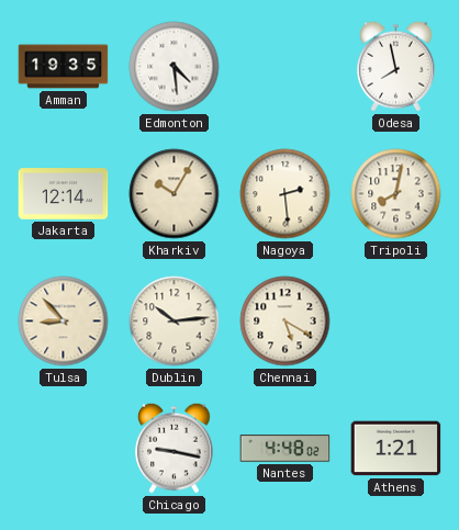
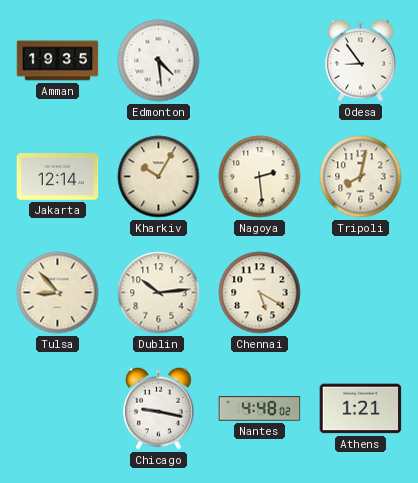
Odesa: 7:58 -> 8:54
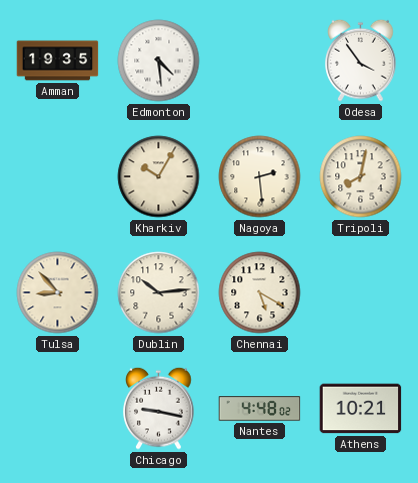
Odesa: 8:54 -> 3:54
Jakarta: 12:14 -> none
Athens: 1:21 -> 10:21
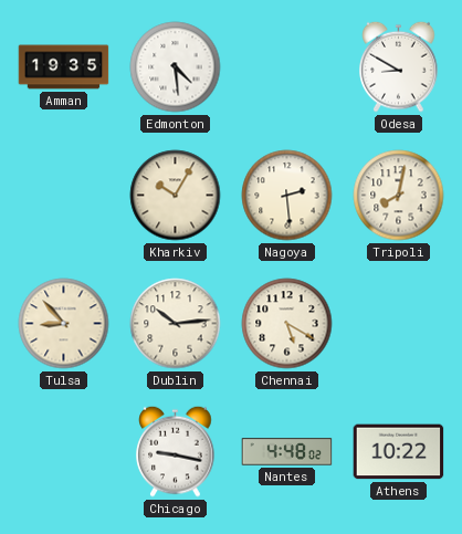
Odesa: 3:54 -> 8:50
Athens: 10:21 -> 10:22
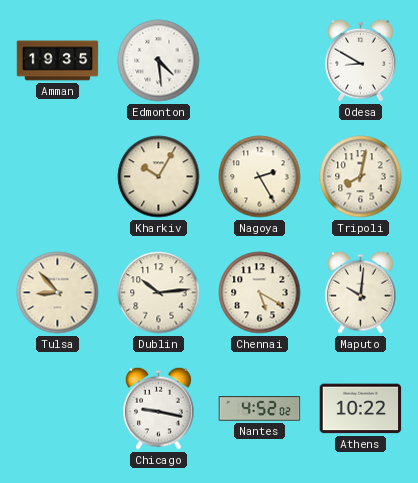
Nagoya: 2:29 -> 2:25
Maputo: none -> 10:01
Nantes: 4:48 -> 4:52
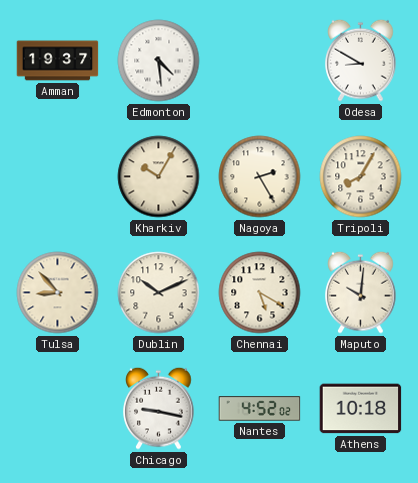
Amman: 19:35 -> 19:37
Tripoli: 8:02 -> 8:05
Dublin: 10:14 -> 10:11
Athens: 10:22 -> 10:18
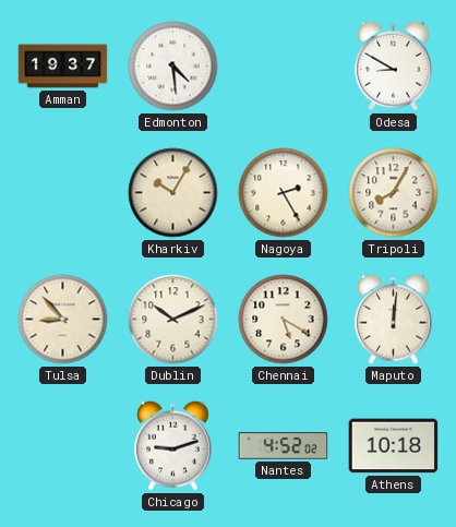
Maputo: 10:01 -> 12:01
Chicago: 9:17 -> 9:12
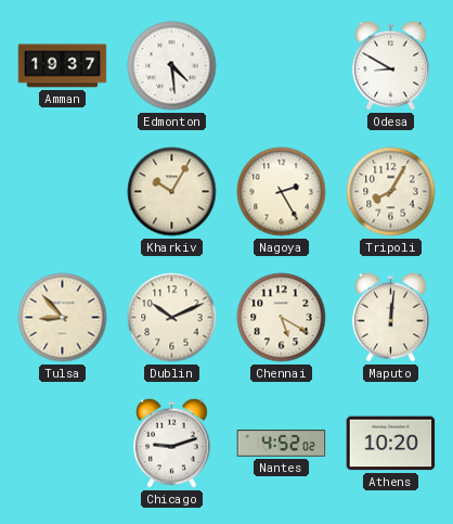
Athens: 10:18 -> 10:20
